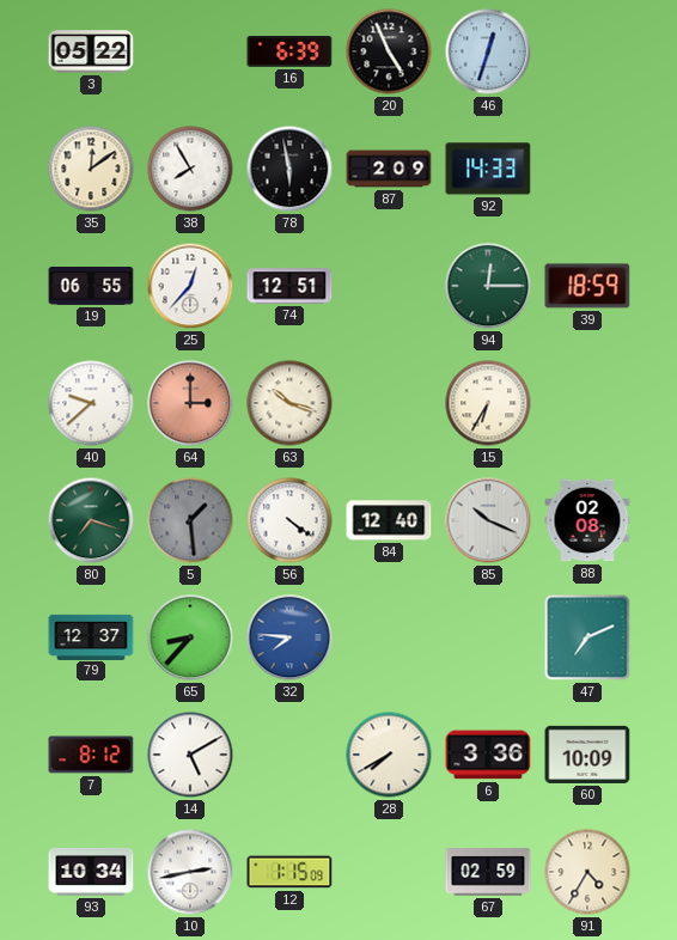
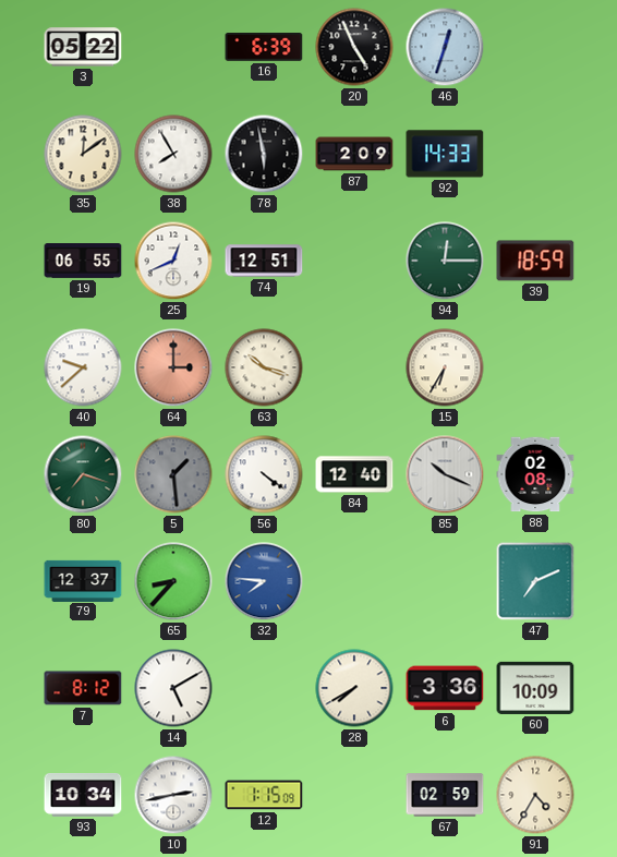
25: 12:37 -> 12:41
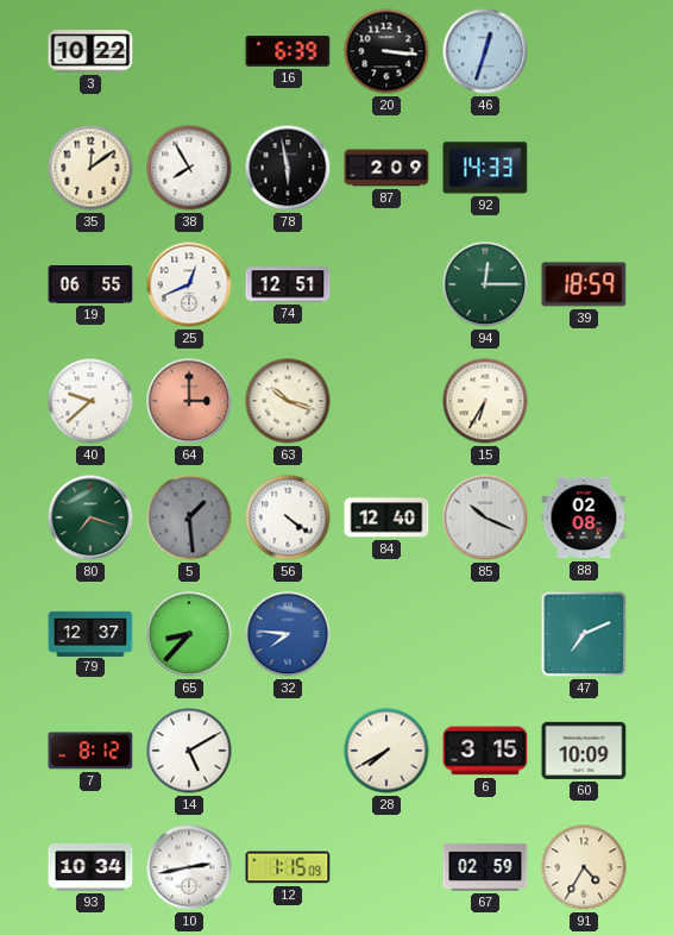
3: 05:22 -> 10:22
20: 4:56 -> 3:16
6: 3:36 -> 3:15
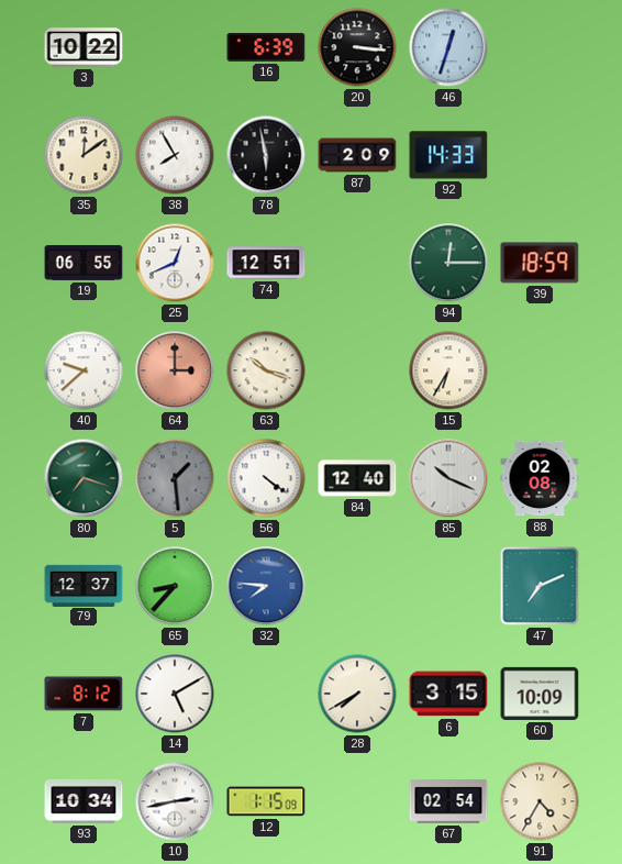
67: 02:59 -> 02:54
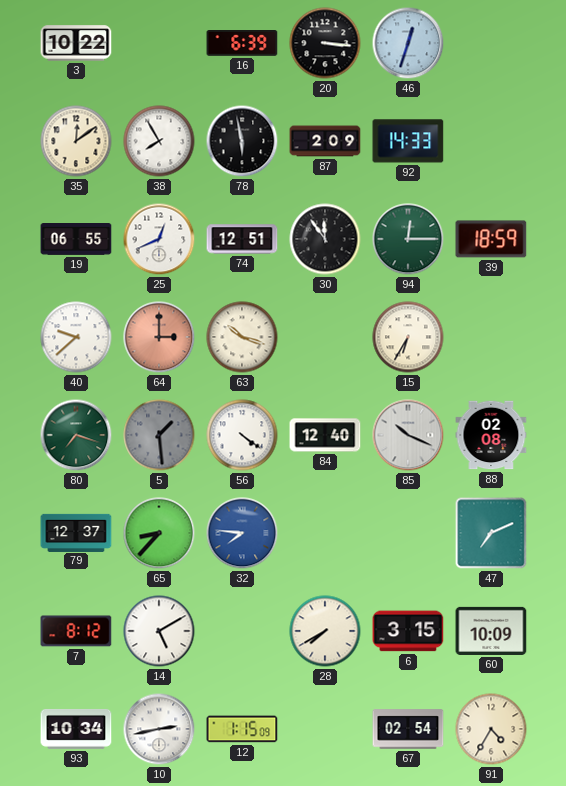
30: none -> 11:54
